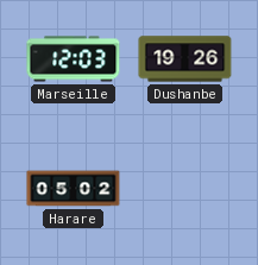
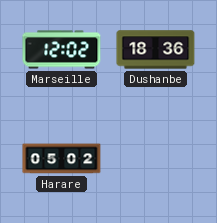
Marseille: 12:03 -> 12:02
Dushanbe: 19:26 -> 18:36
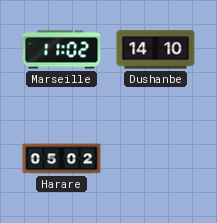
Marseille: 12:02 -> 11:02
Dushanbe: 18:36 -> 14:10
